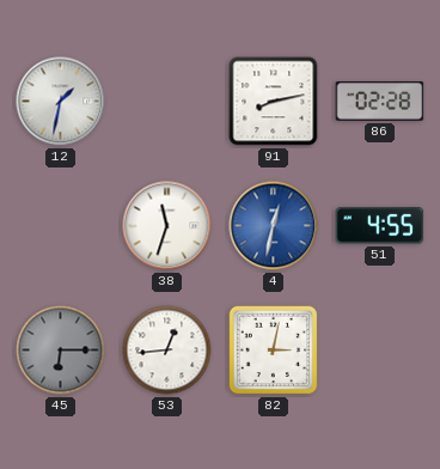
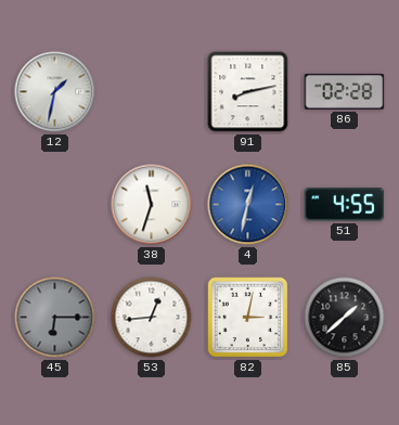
85: none -> 1:38
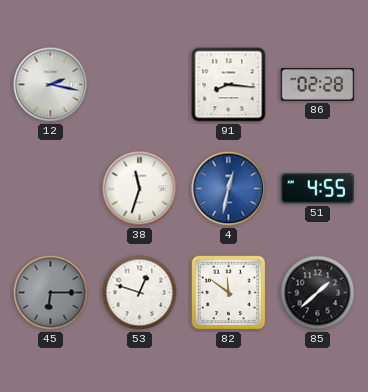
12: 1:32 -> 2:17
91: 8:13 -> 8:16
53: 12:44 -> 12:48
82: 3:02 -> 11:51
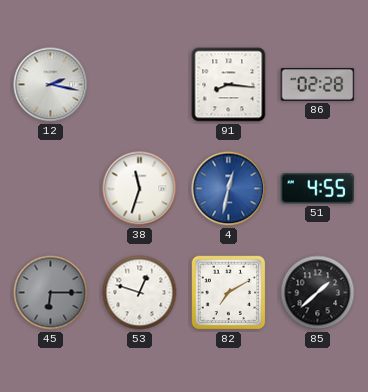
82: 11:51 -> 7:10
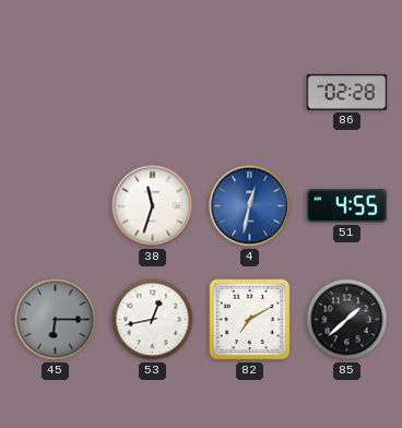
12: 2:17 -> none
91: 8:16 -> none
53: 12:48 -> 12:43
